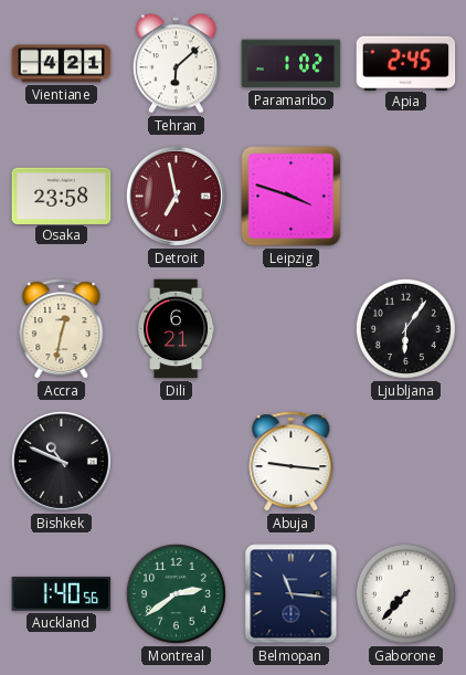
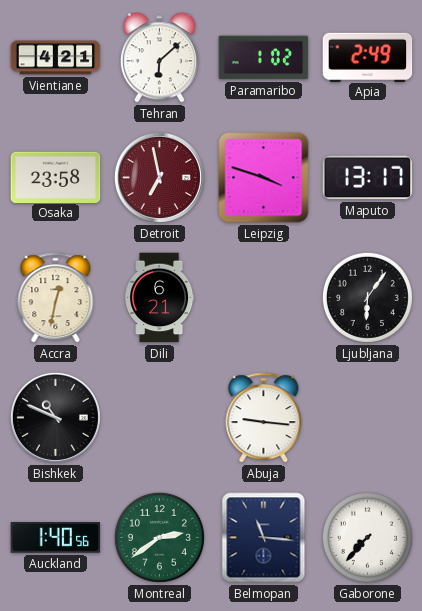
Apia: 2:45 -> 2:49
Maputo: none -> 13:17
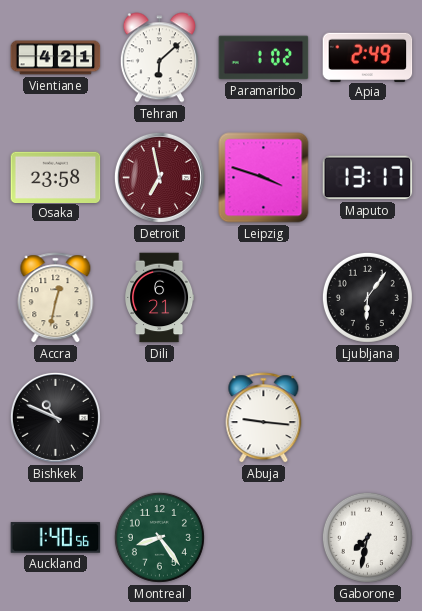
Montreal: 2:39 -> 8:24
Belmopan: 11:16 -> none
Gaborone: 7:37 -> 7:32
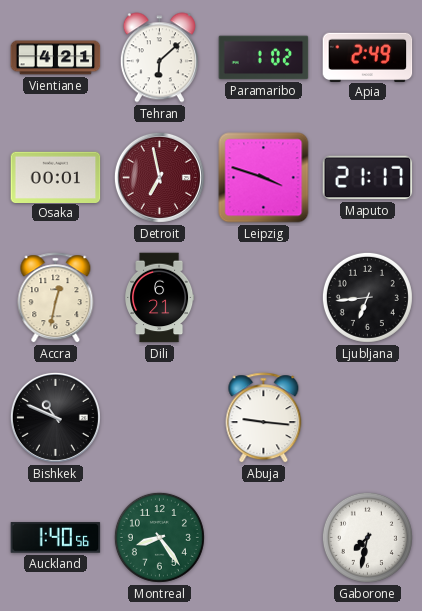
Osaka: 23:58 -> 00:01
Maputo: 13:17 -> 21:17
Ljubljana: 6:06 -> 6:44
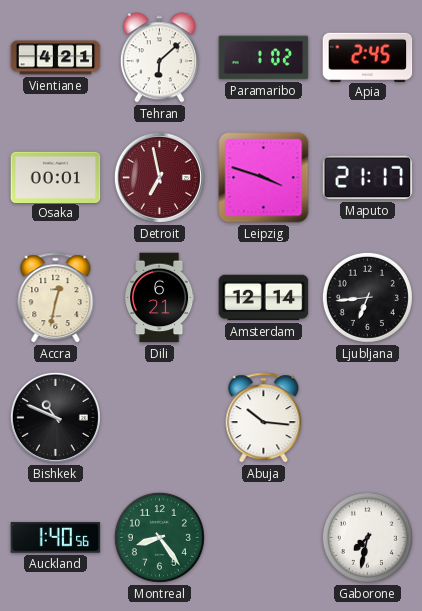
Apia: 2:49 -> 2:45
Amsterdam: none -> 12:14
Abuja: 9:16 -> 10:16
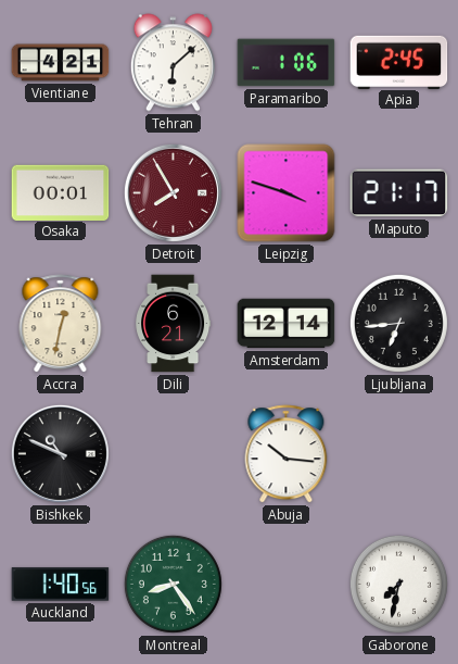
Paramaribo: 1:02 -> 1:06
Detroit: 6:58 -> 7:55
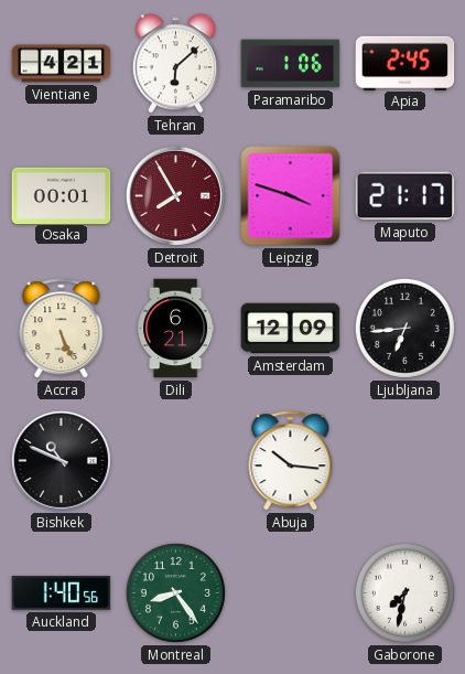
Accra: 12:32 -> 5:26
Amsterdam: 12:14 -> 12:09
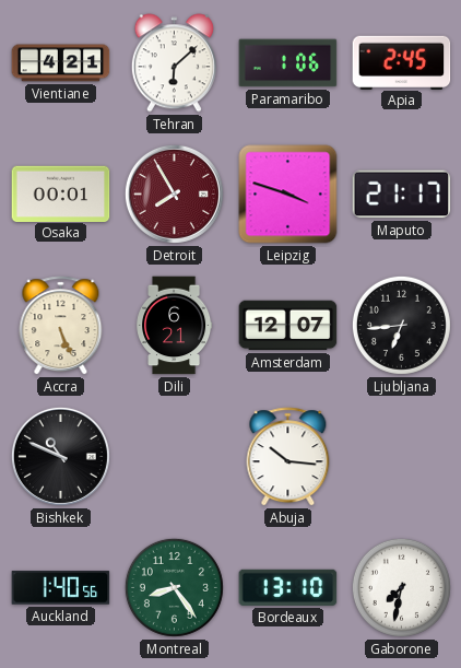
Amsterdam: 12:09 -> 12:07
Bordeaux: none -> 13:10
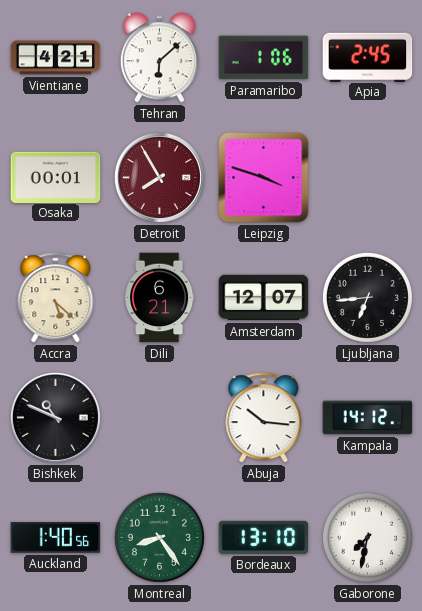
Maputo: 21:17 -> none
Accra: 5:26 -> 5:22
Kampala: none -> 14:12
